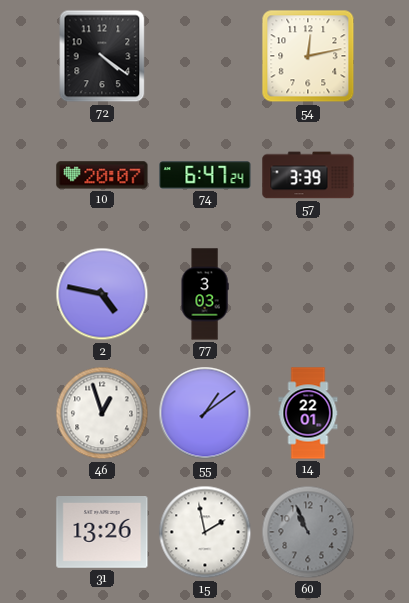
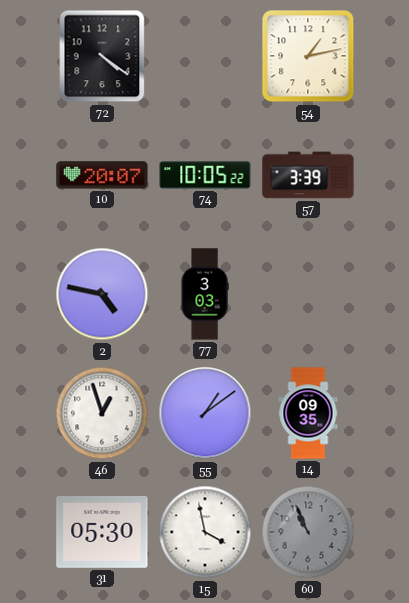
54: 12:13 -> 1:13
74: 6:47 -> 10:05
14: 22:01 -> 09:35
31: 13:26 -> 05:30
15: 1:58 -> 3:58
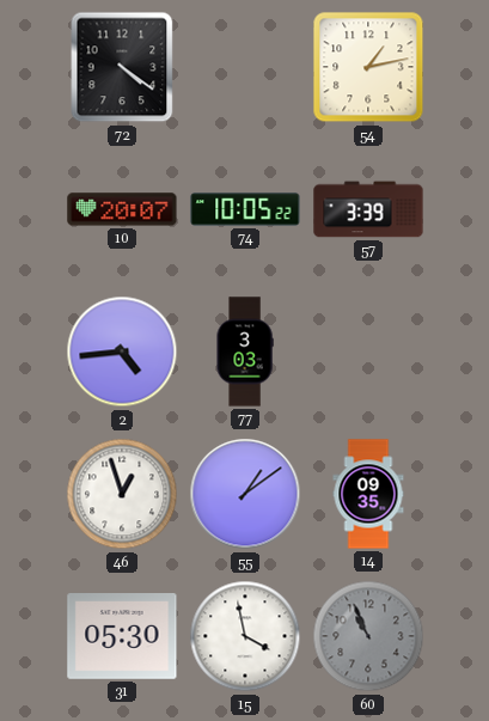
2: 4:47 -> 4:44
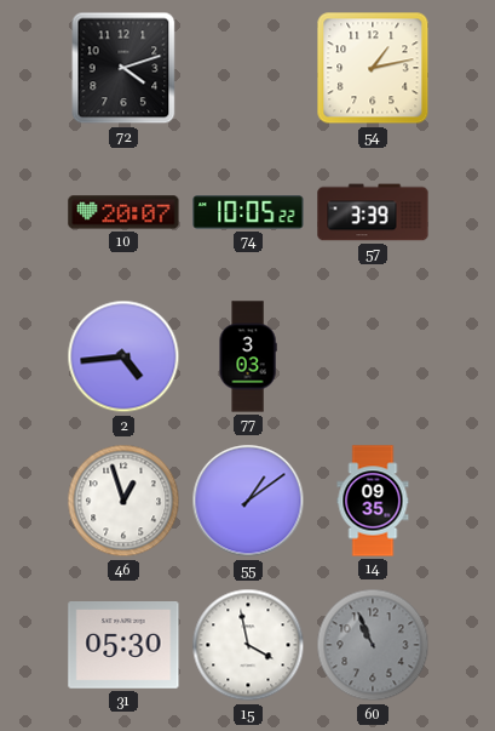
72: 4:21 -> 4:12
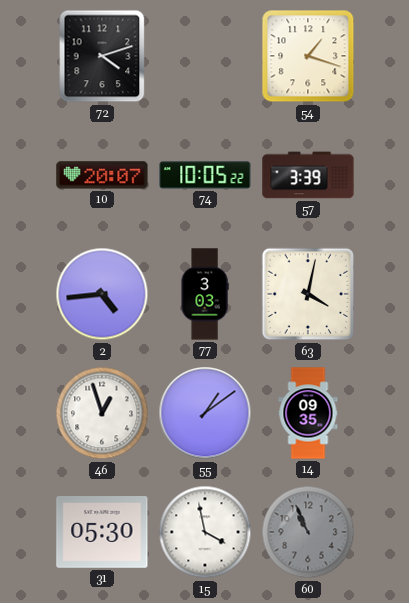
54: 1:13 -> 1:18
63: none -> 4:02
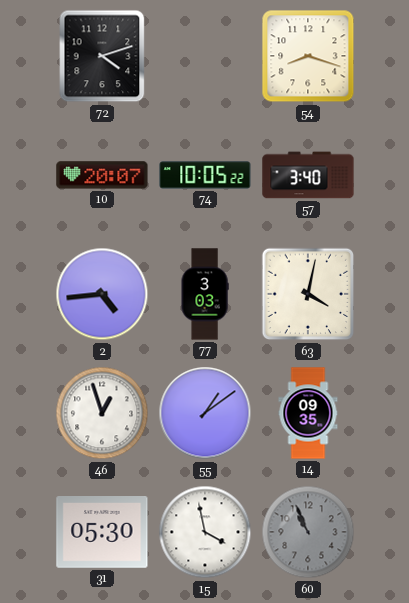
54: 1:18 -> 8:18
57: 3:39 -> 3:40
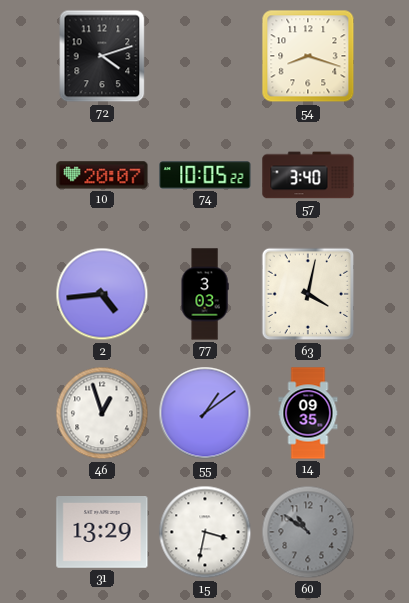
31: 05:30 -> 13:29
15: 3:58 -> 3:32
60: 10:56 -> 10:51
